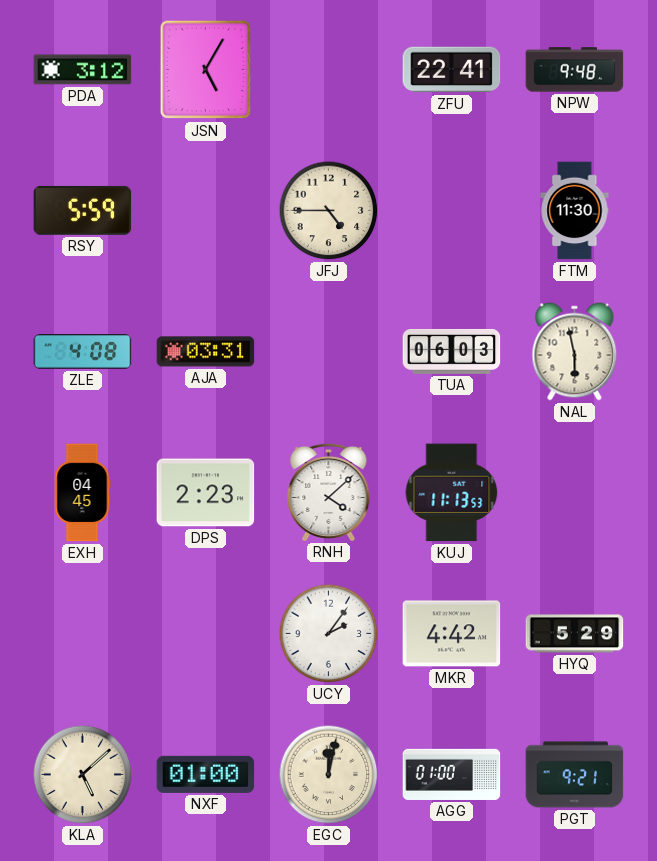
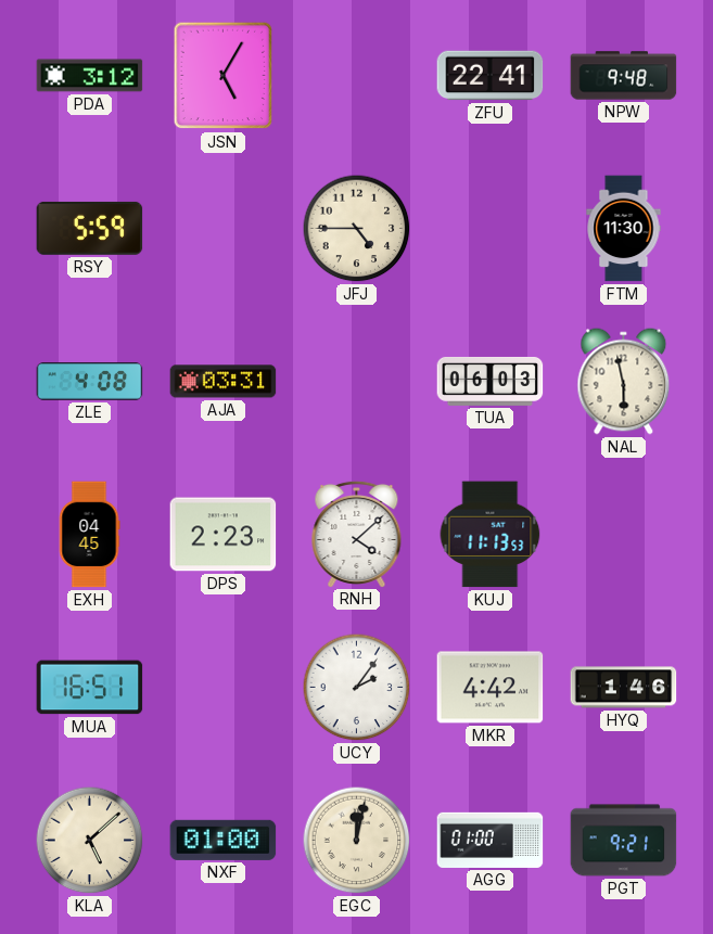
MUA: none -> 16:51
HYQ: 5:29 -> 1:46
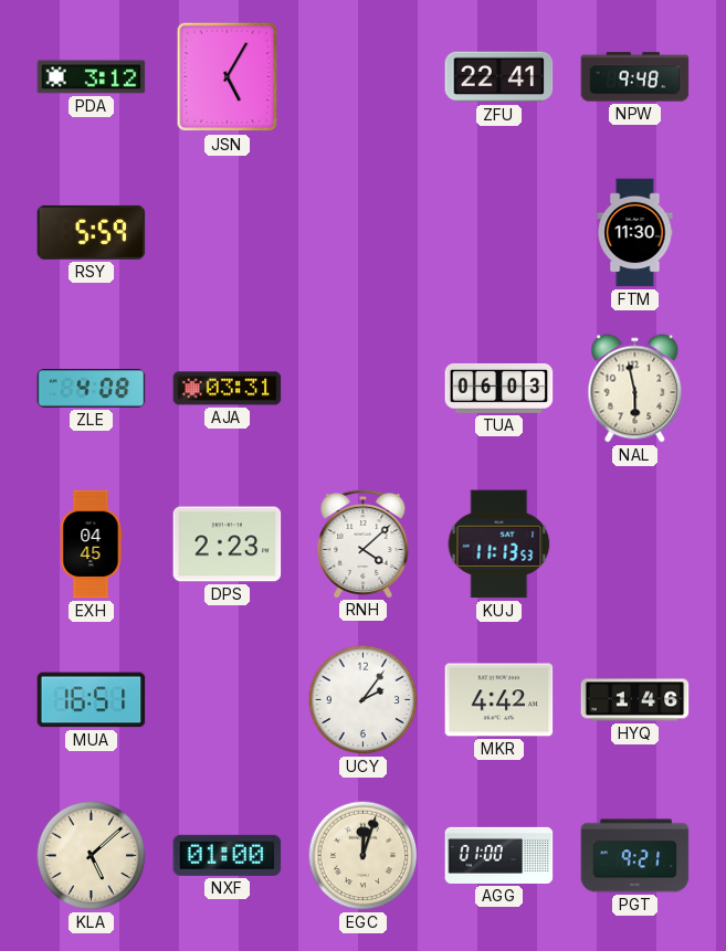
JFJ: 4:45 -> none
EGC: 12:02 -> 12:03
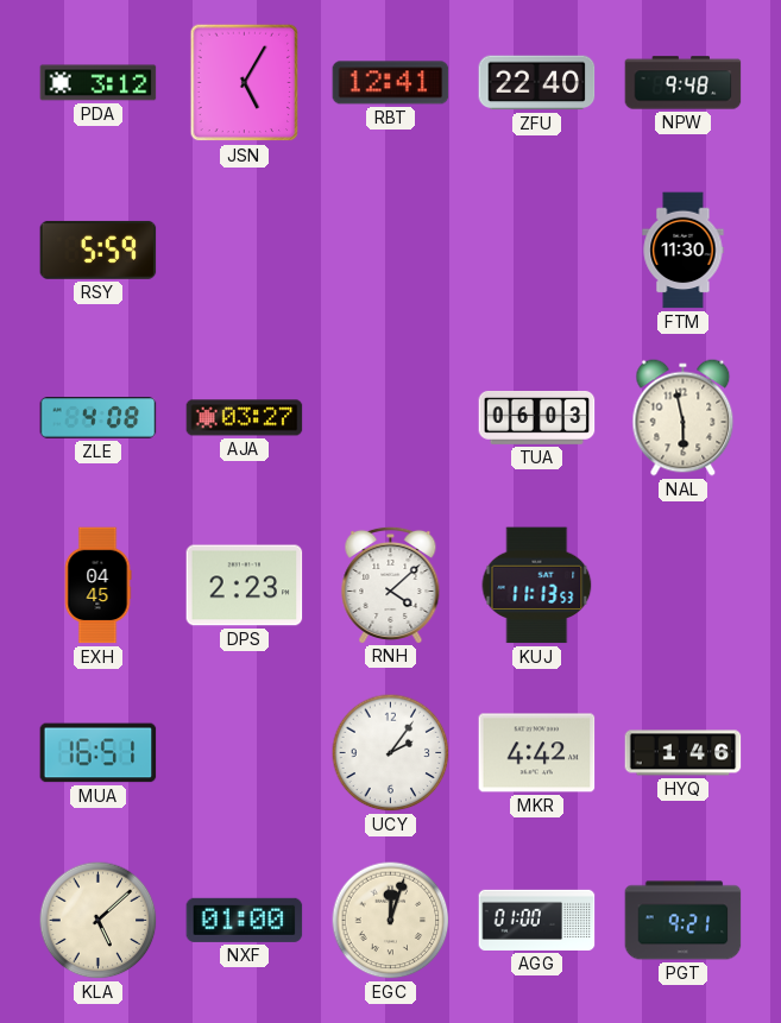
RBT: none -> 12:41
ZFU: 22:41 -> 22:40
AJA: 03:31 -> 03:27
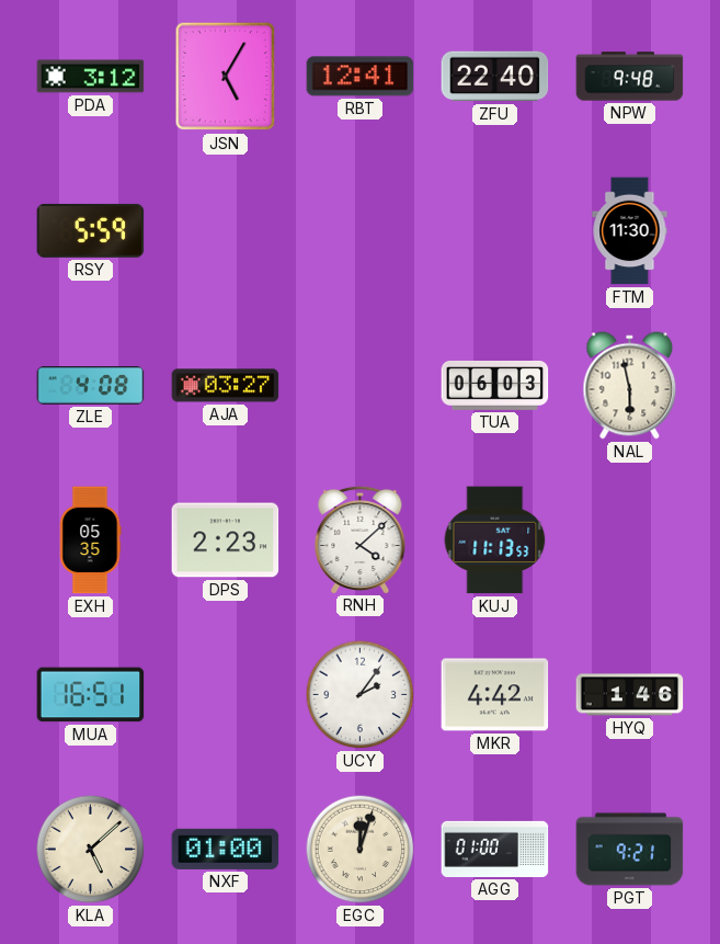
EXH: 04:45 -> 05:35
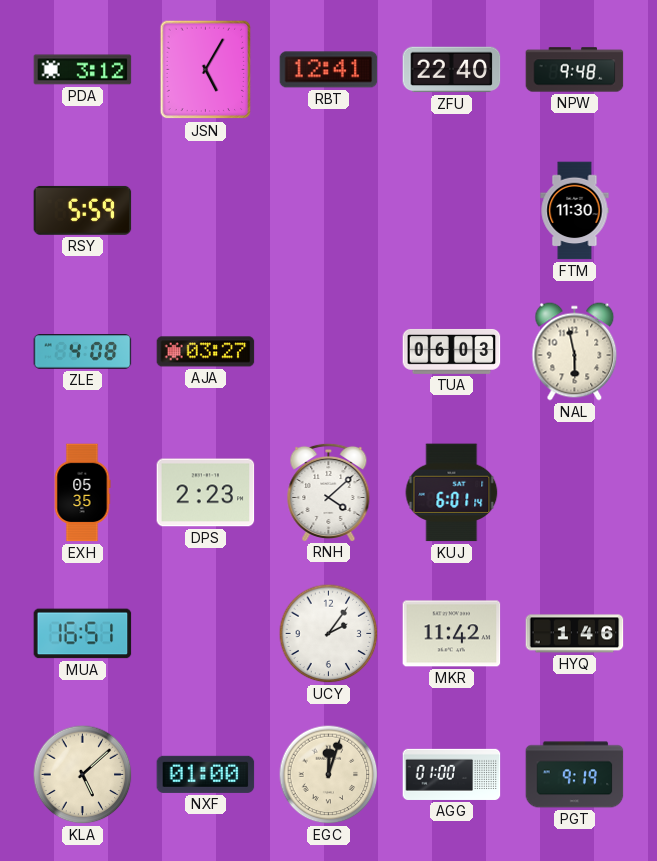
KUJ: 11:13 -> 6:01
MKR: 4:42 -> 11:42
PGT: 9:21 -> 9:19
